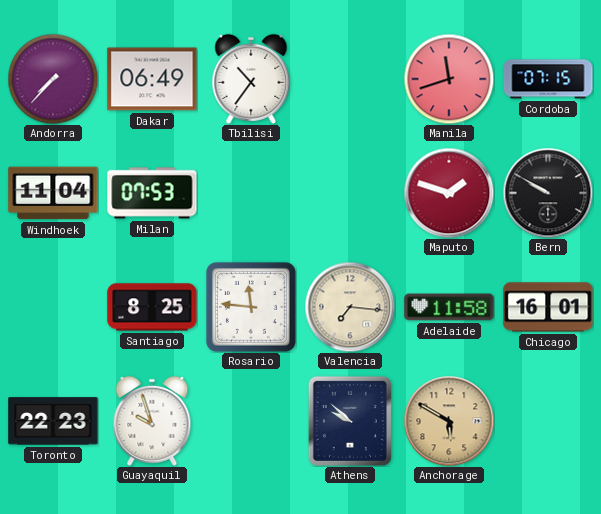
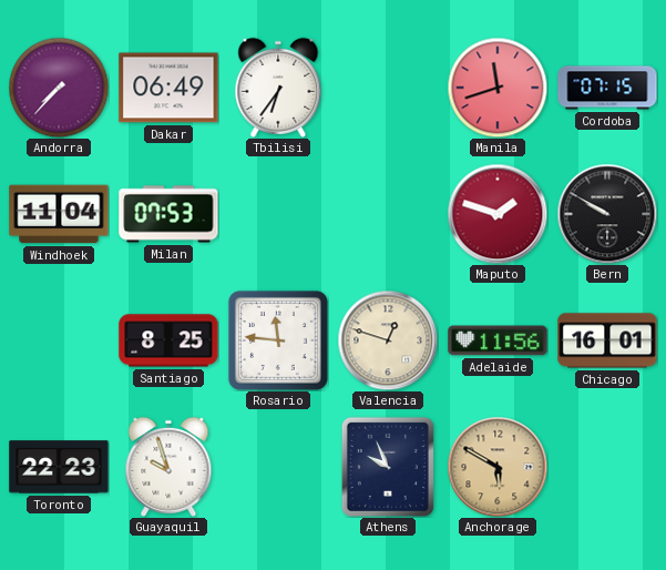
Tbilisi: 10:36 -> 6:36
Valencia: 7:16 -> 12:48
Adelaide: 11:58 -> 11:56
Athens: 9:52 -> 9:56
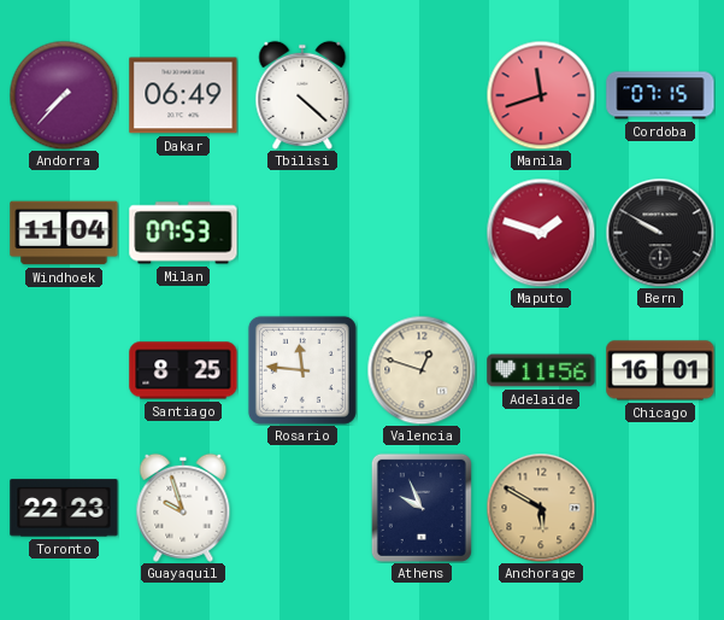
Tbilisi: 6:36 -> 4:22
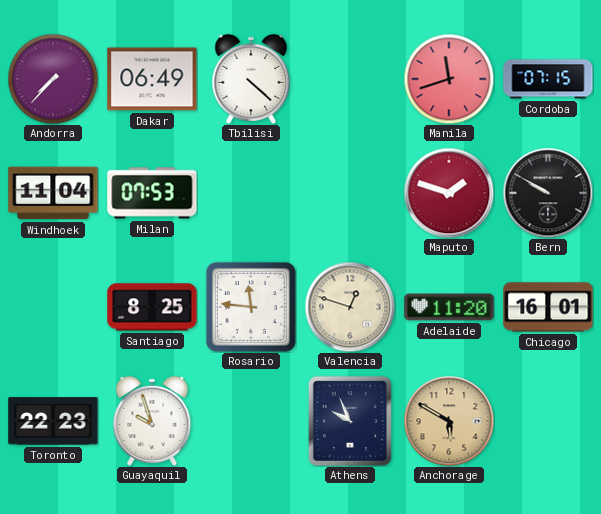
Adelaide: 11:56 -> 11:20
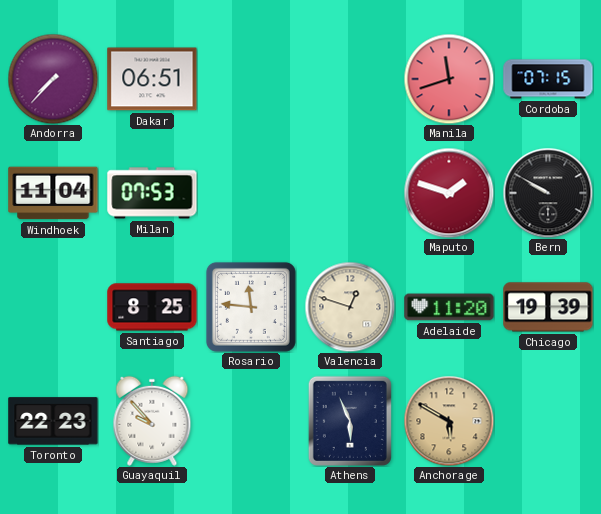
Dakar: 06:49 -> 06:51
Tbilisi: 4:22 -> none
Chicago: 16:01 -> 19:39
Guayaquil: 9:57 -> 9:53
Athens: 9:56 -> 5:56
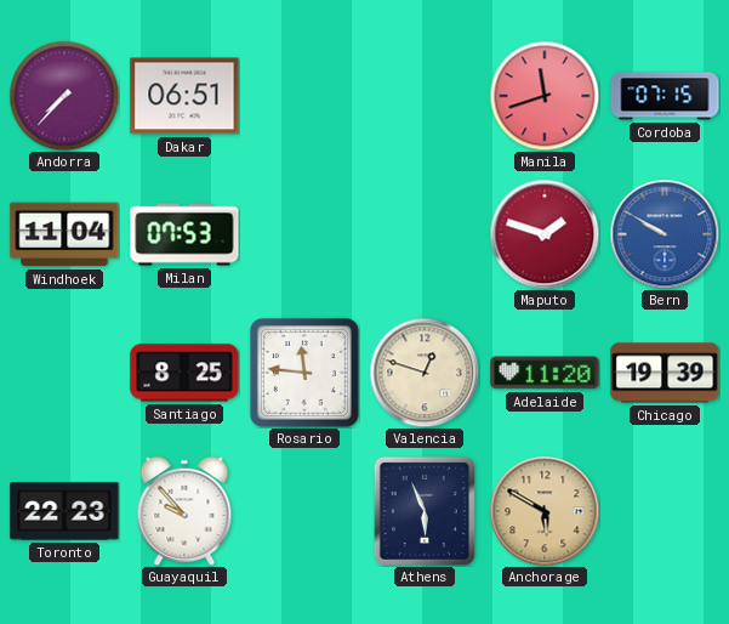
Bern dial: black -> blue
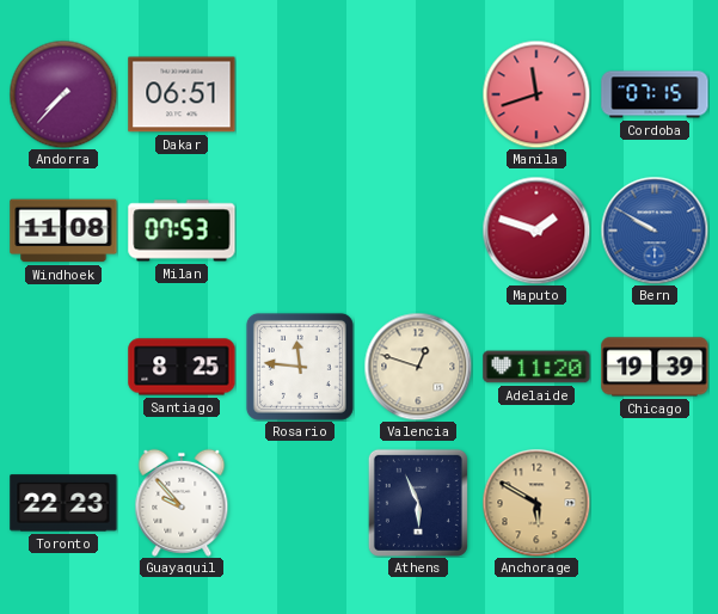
Windhoek: 11:04 -> 11:08
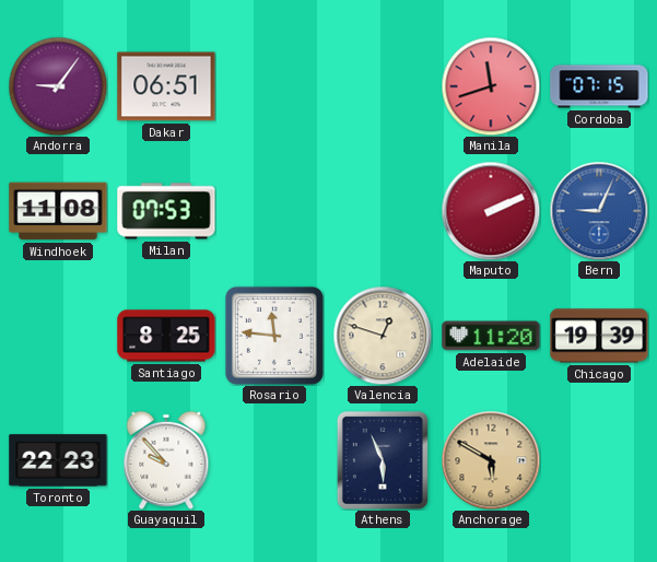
Andorra: 7:37 -> 9:06
Maputo: 1:48 -> 2:11
Bern: 9:50 -> 9:04
